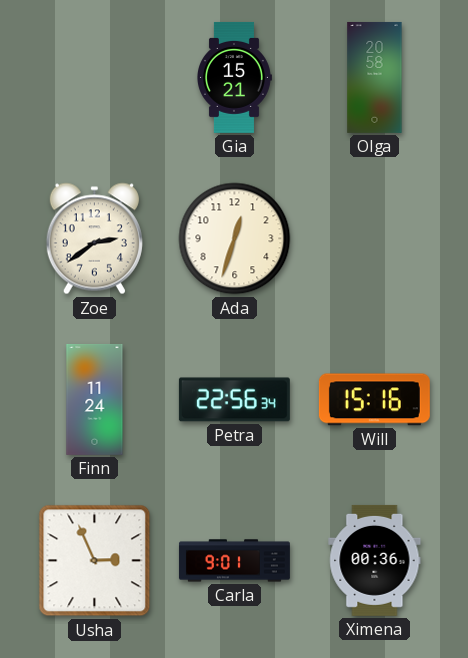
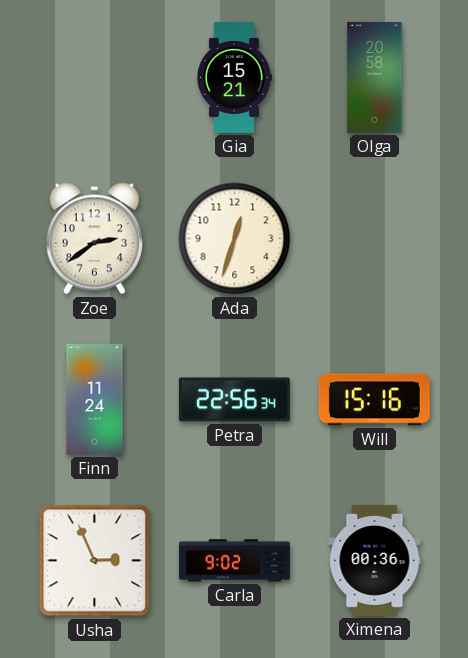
Carla: 9:01 -> 9:02
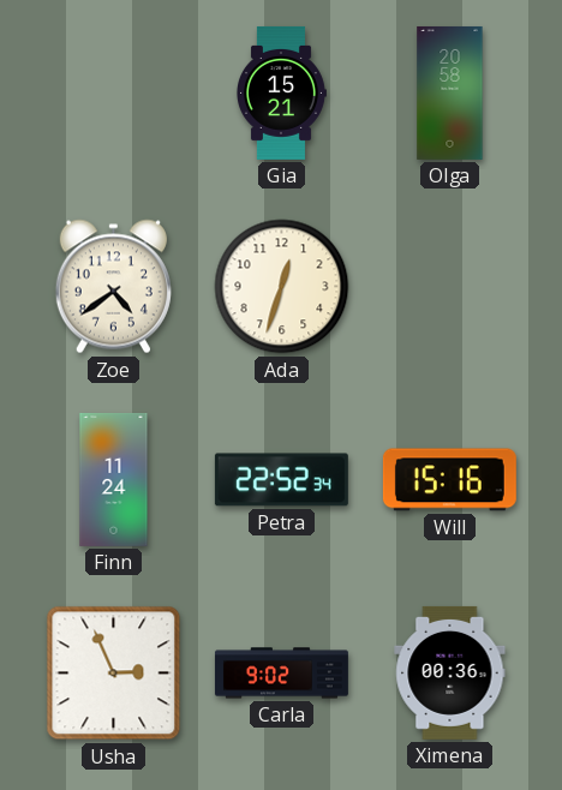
Zoe: 2:39 -> 4:39
Petra: 22:56 -> 22:52
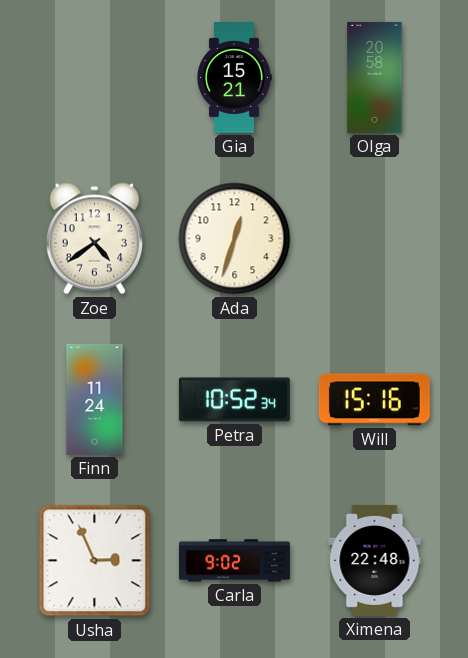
Petra: 22:52 -> 10:52
Ximena: 00:36 -> 22:48
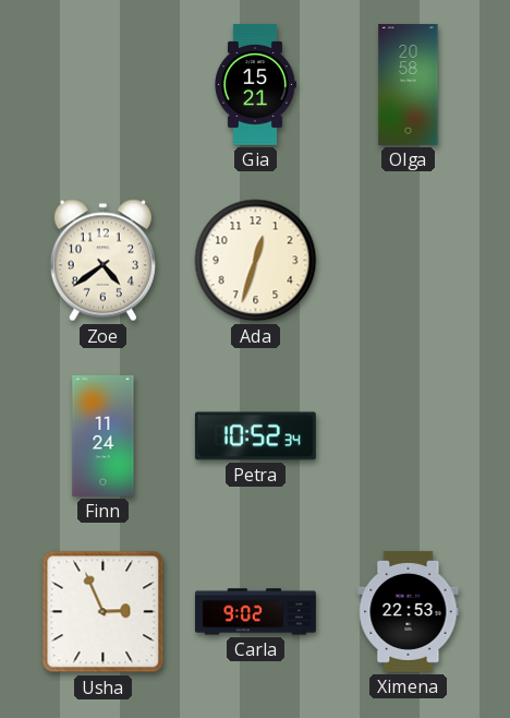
Will: 15:16 -> none
Ximena: 22:48 -> 22:53
